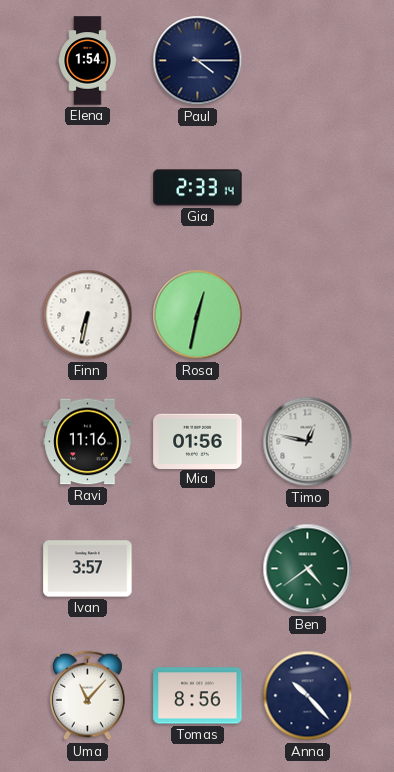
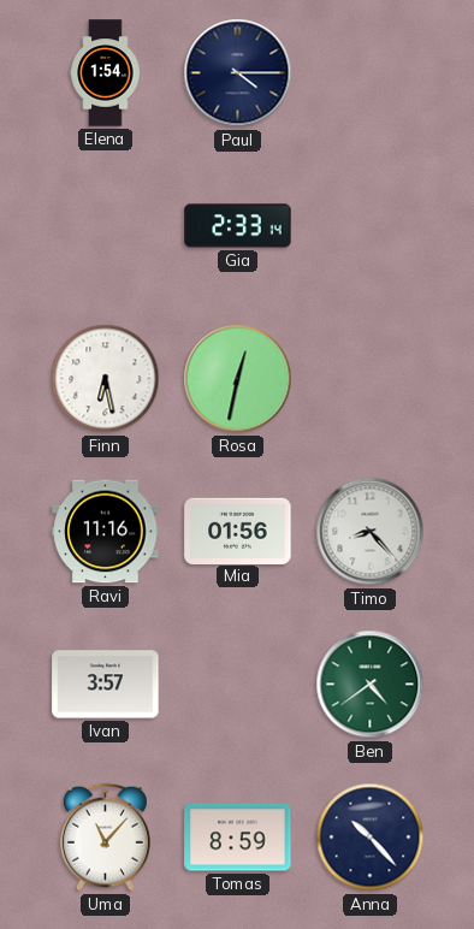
Finn: 6:32 -> 6:28
Timo: 12:47 -> 8:23
Tomas: 8:56 -> 8:59
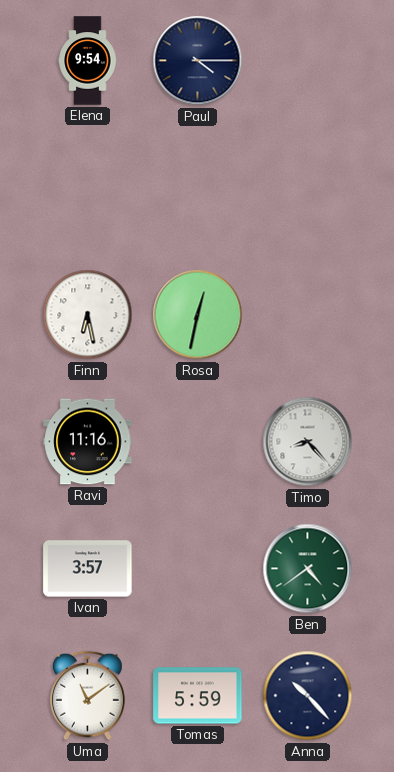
Elena: 1:54 -> 9:54
Gia: 2:33 -> none
Mia: 01:56 -> none
Uma: 11:07 -> 11:09
Tomas: 8:59 -> 5:59
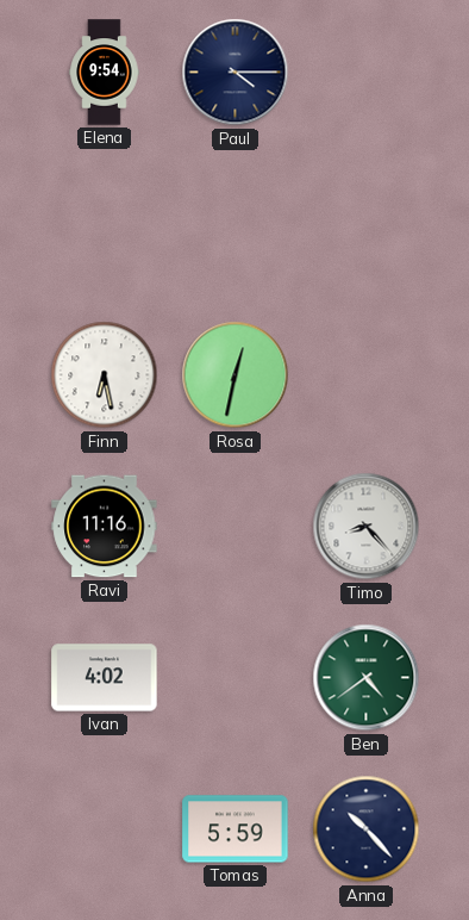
Ivan: 3:57 -> 4:02
Uma: 11:09 -> none
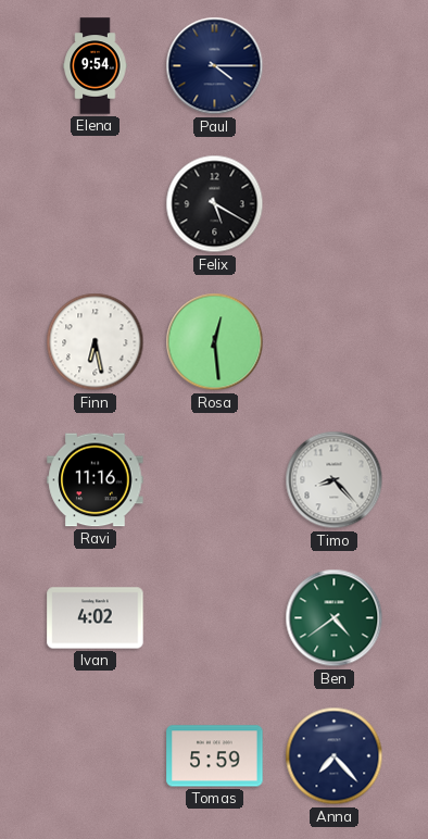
Felix: none -> 5:20
Rosa: 12:32 -> 12:29
Anna: 10:23 -> 7:23
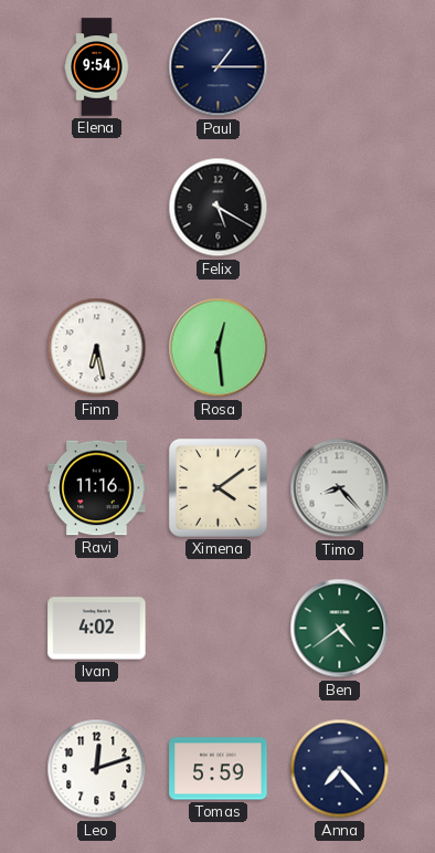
Paul: 4:15 -> 1:15
Ximena: none -> 4:09
Leo: none -> 12:12
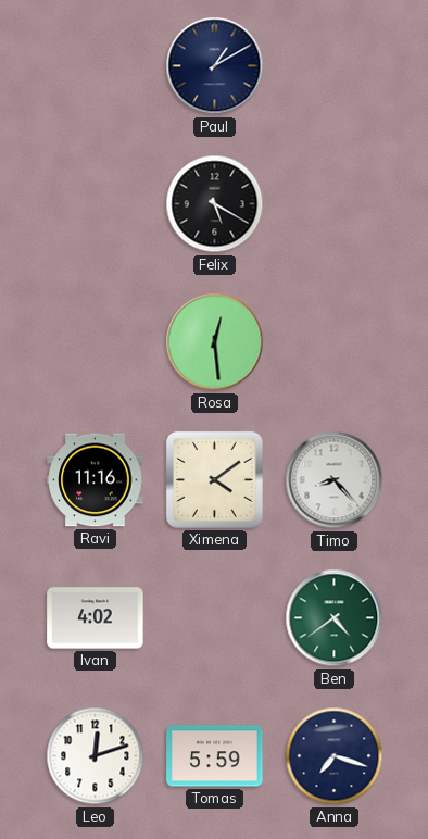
Elena: 9:54 -> none
Paul: 1:15 -> 1:10
Finn: 6:28 -> none
Anna: 7:23 -> 7:18
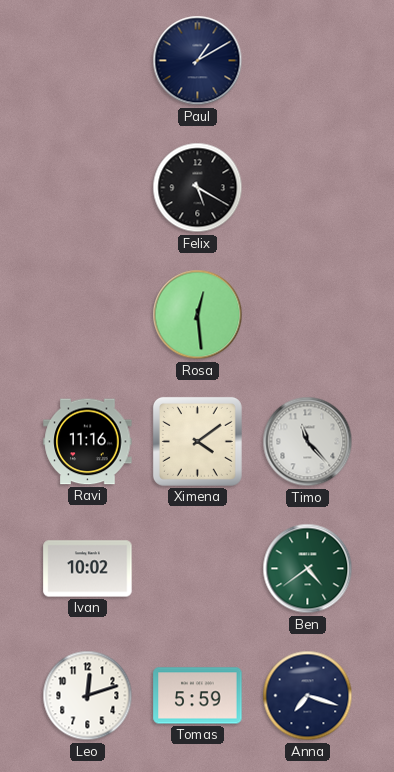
Timo: 8:23 -> 11:23
Ivan: 4:02 -> 10:02
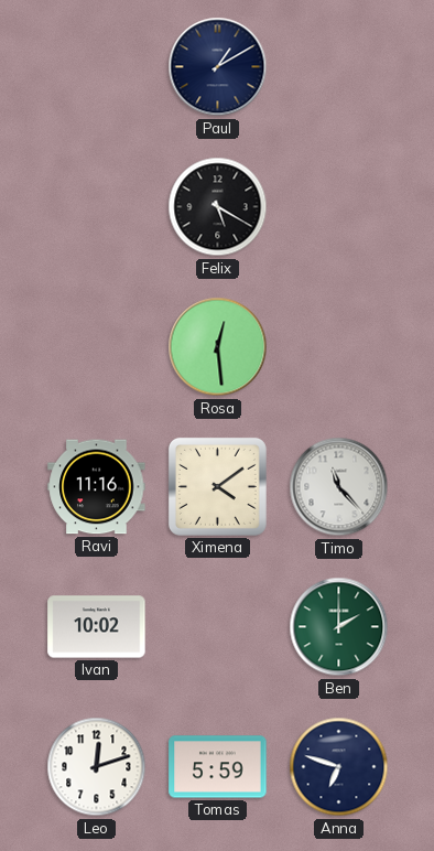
Ben: 4:39 -> 2:00
Anna: 7:18 -> 6:48
